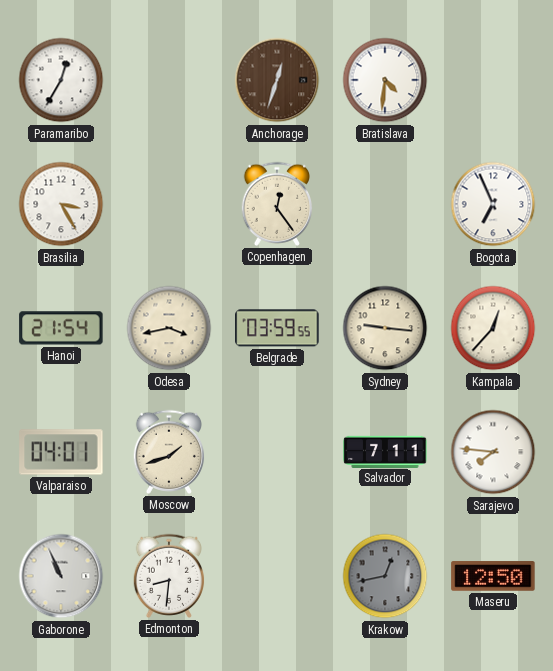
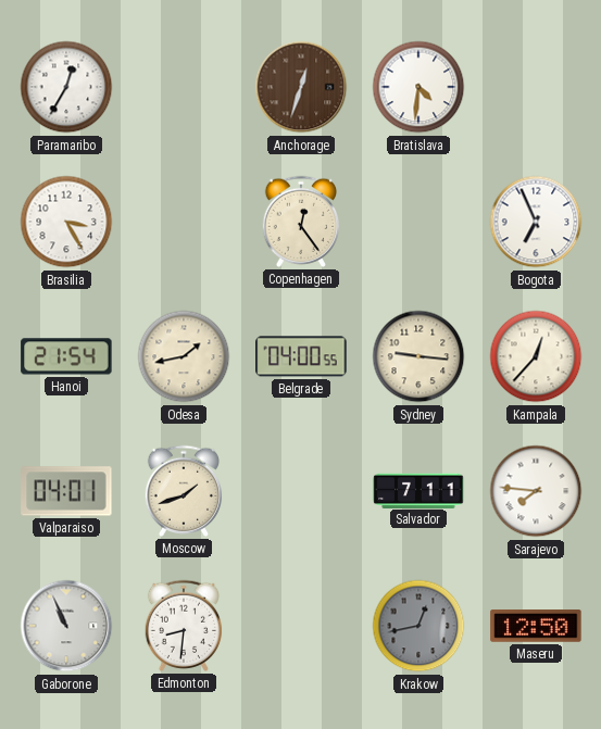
Odesa: 3:43 -> 1:43
Belgrade: 03:59 -> 04:00
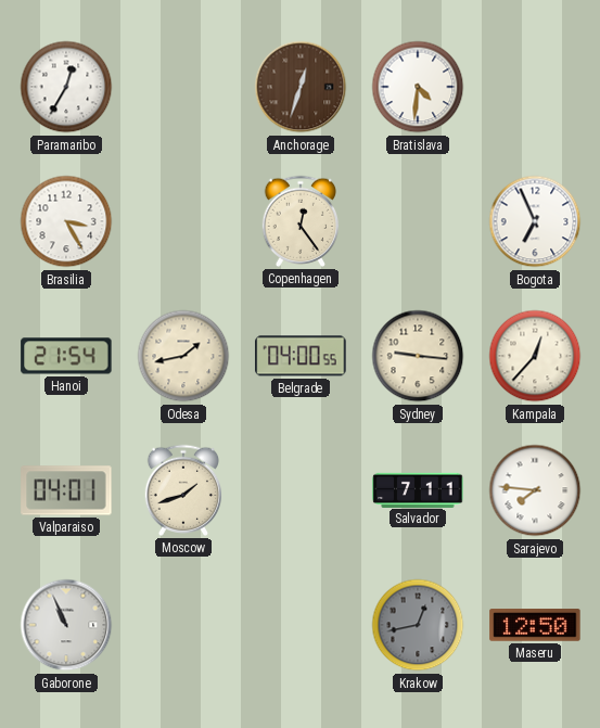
Edmonton: 8:31 -> none
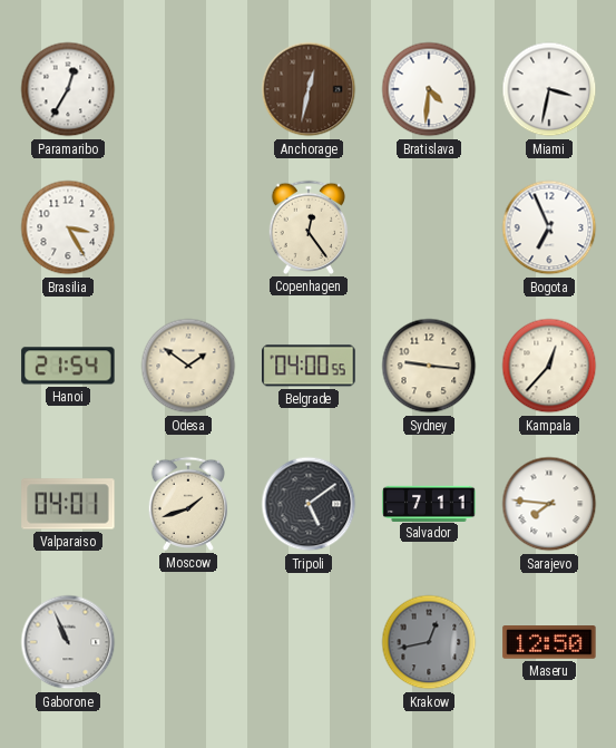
Anchorage: 12:33 -> 12:32
Miami: none -> 3:32
Odesa: 1:43 -> 1:51
Tripoli: none -> 5:09
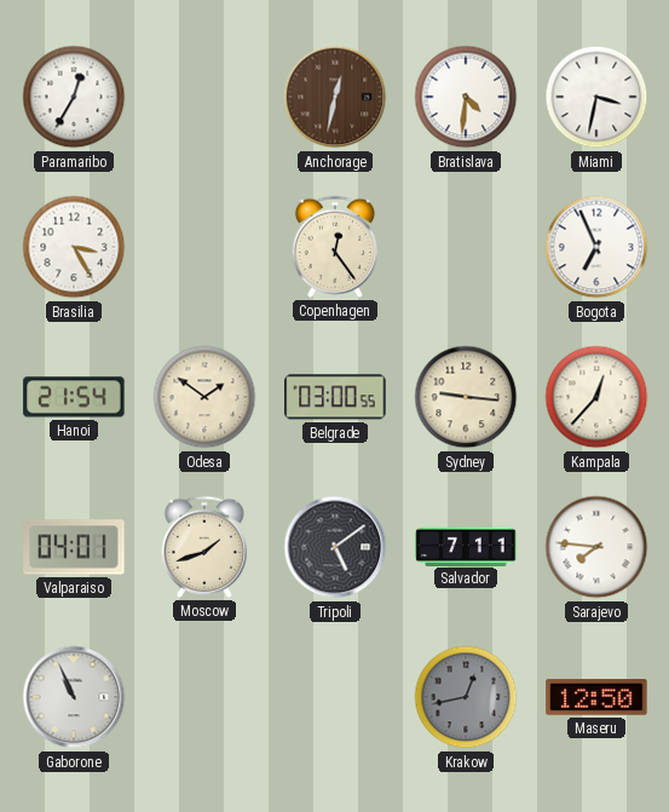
Belgrade: 04:00 -> 03:00
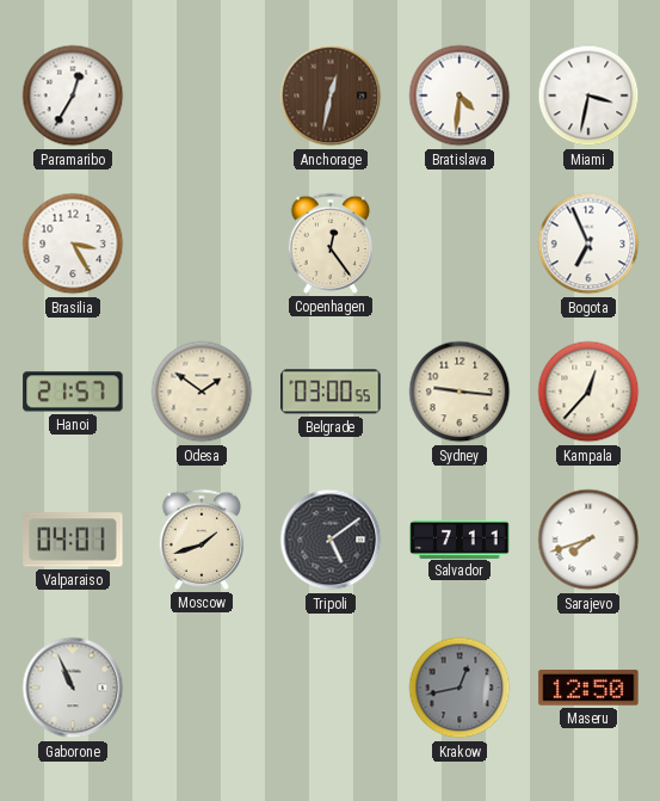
Hanoi: 21:54 -> 21:57
Sarajevo: 7:46 -> 7:42
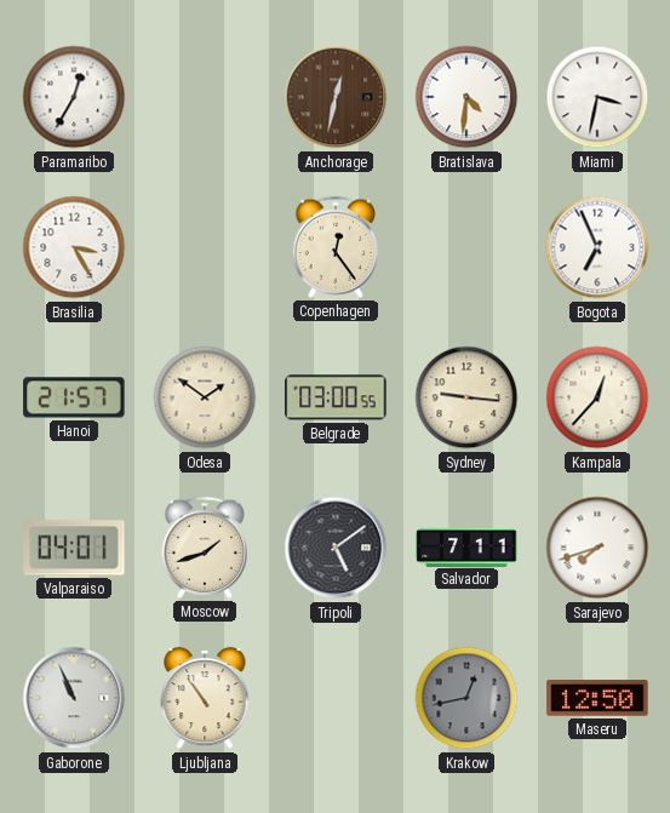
Ljubljana: none -> 10:54
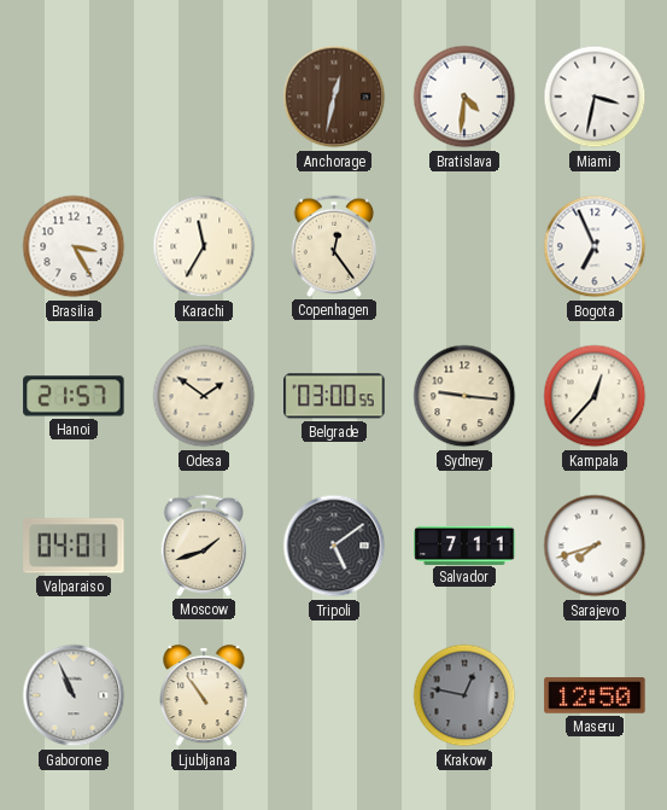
Paramaribo: 12:35 -> none
Karachi: none -> 11:35
Krakow: 12:43 -> 12:47
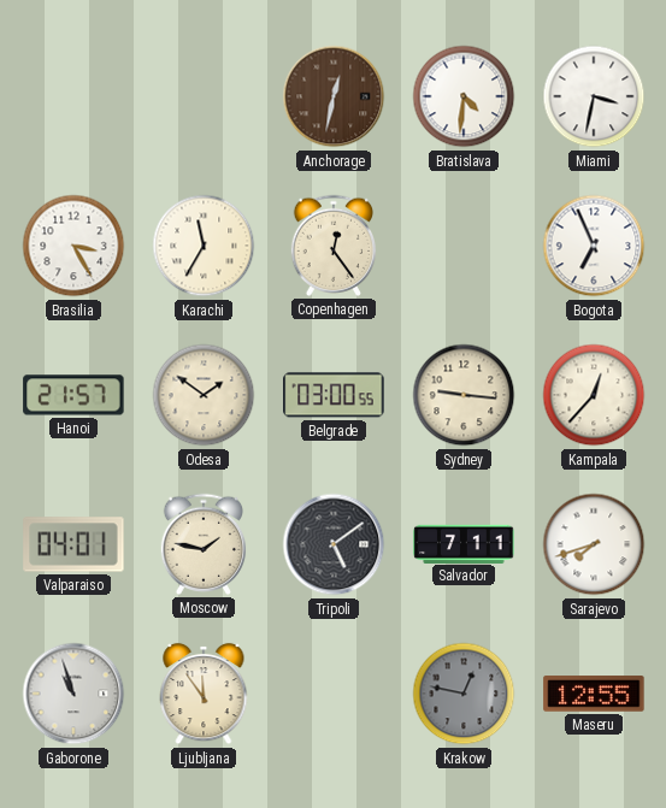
Moscow: 1:42 -> 1:47
Gaborone: 10:56 -> 10:57
Ljubljana: 10:54 -> 11:54
Maseru: 12:50 -> 12:55
